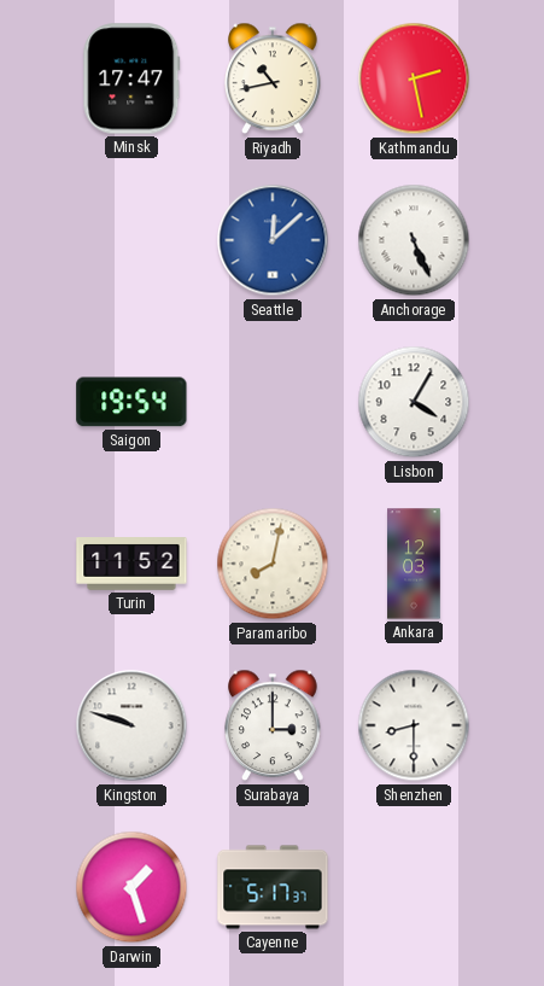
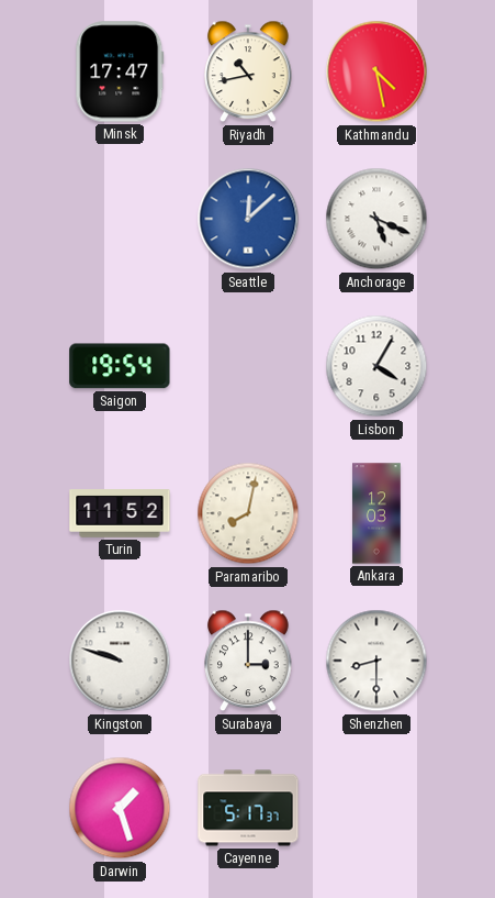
Kathmandu: 2:28 -> 4:28
Anchorage: 5:26 -> 5:19
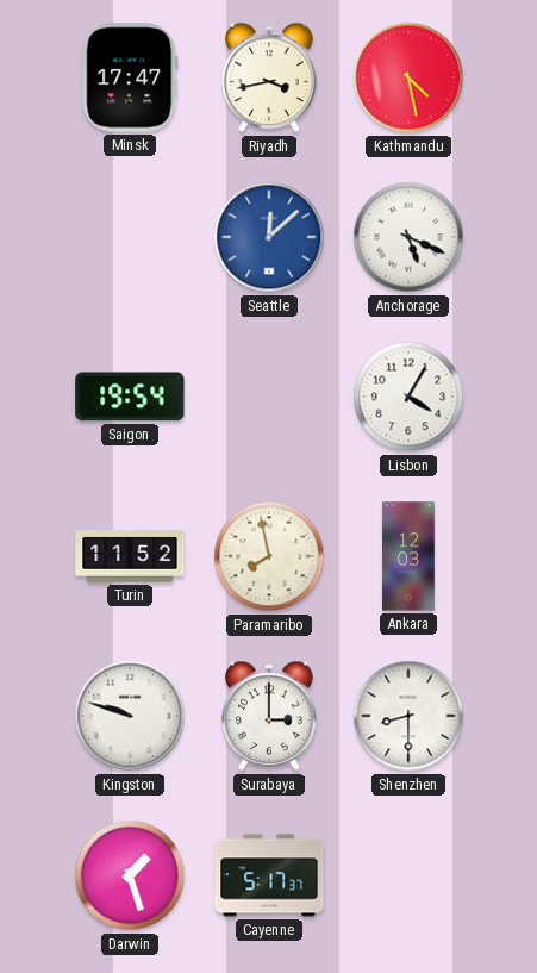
Riyadh: 10:43 -> 3:43
Paramaribo: 8:02 -> 7:58
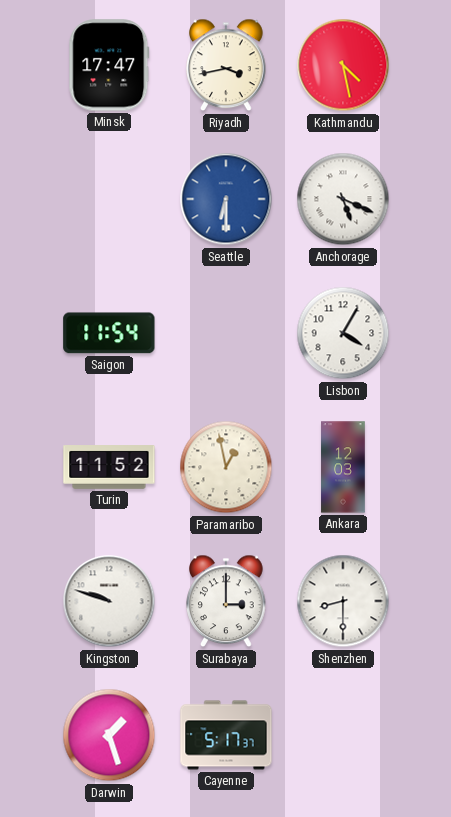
Seattle: 12:08 -> 6:30
Saigon: 19:54 -> 11:54
Paramaribo: 7:58 -> 12:58
